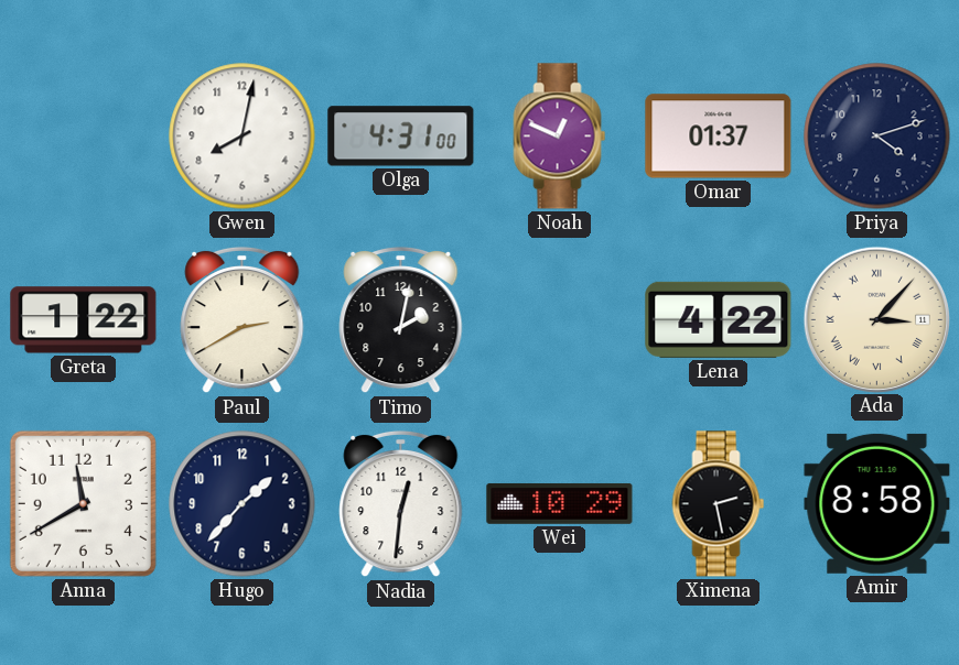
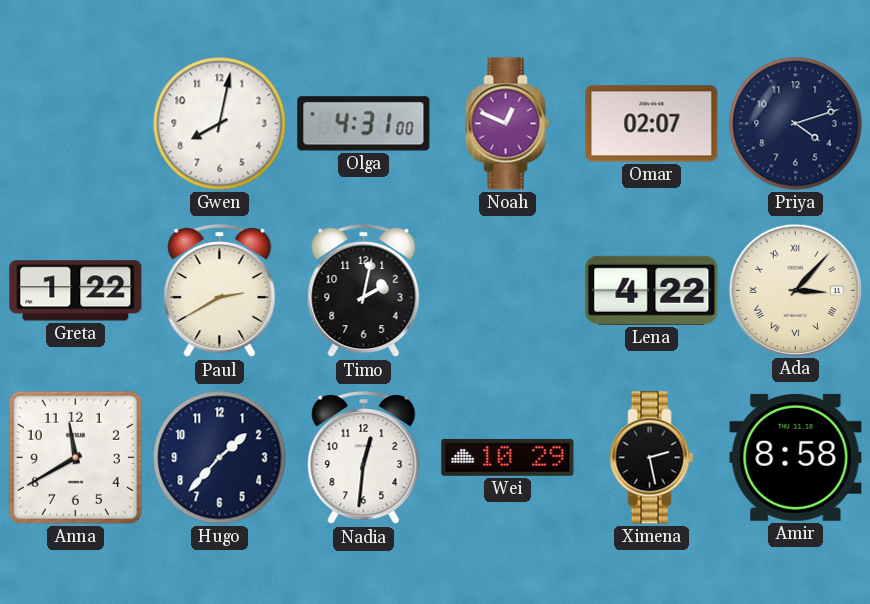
Omar: 01:37 -> 02:07
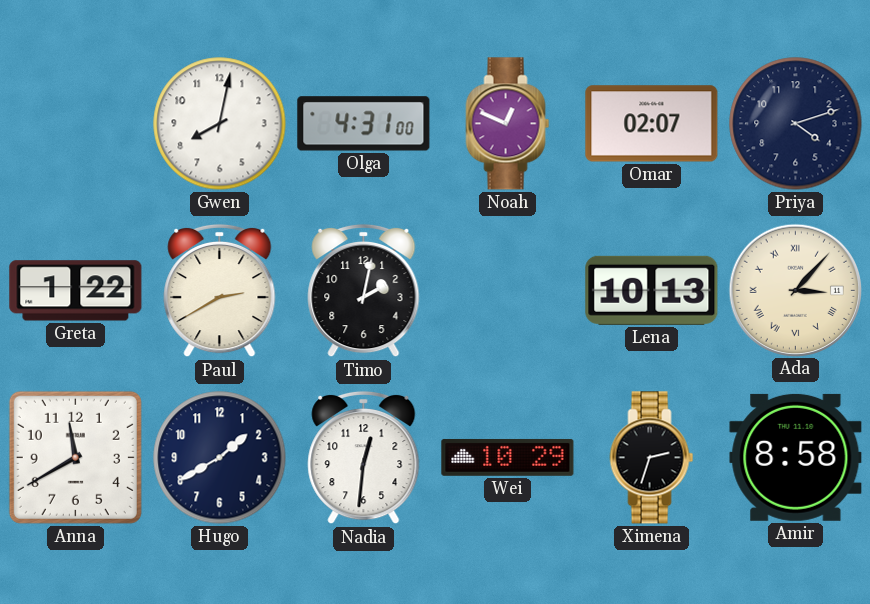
Lena: 4:22 -> 10:13
Hugo: 1:37 -> 1:40
Ximena: 2:28 -> 2:33
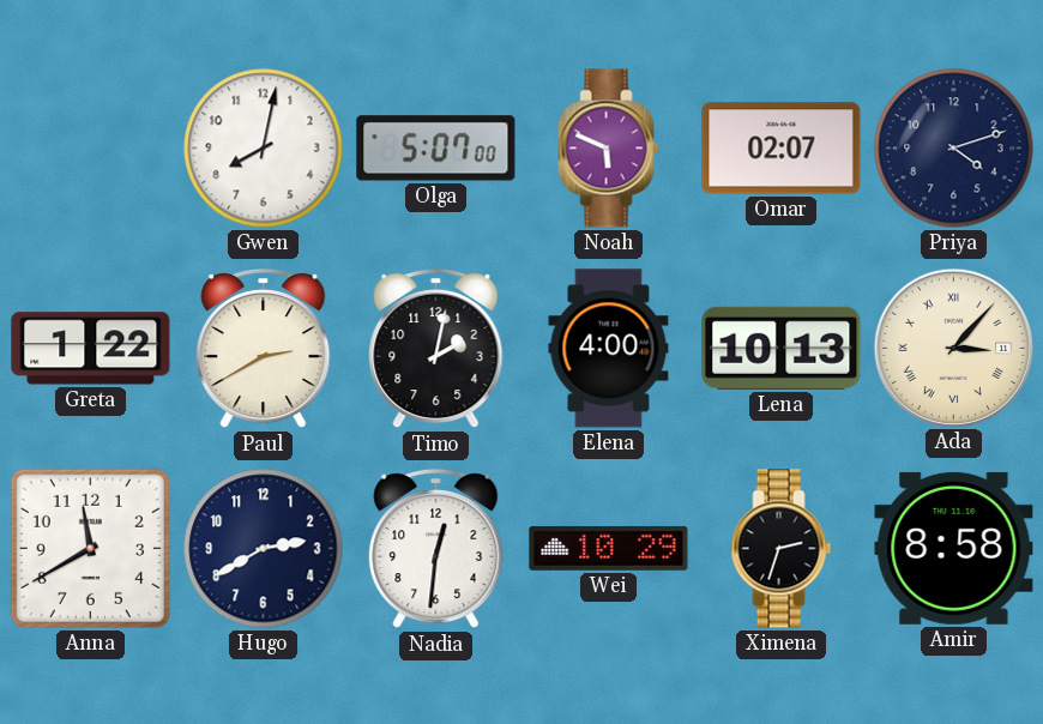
Olga: 4:31 -> 5:07
Noah: 12:49 -> 5:49
Elena: none -> 4:00
Hugo: 1:40 -> 2:40
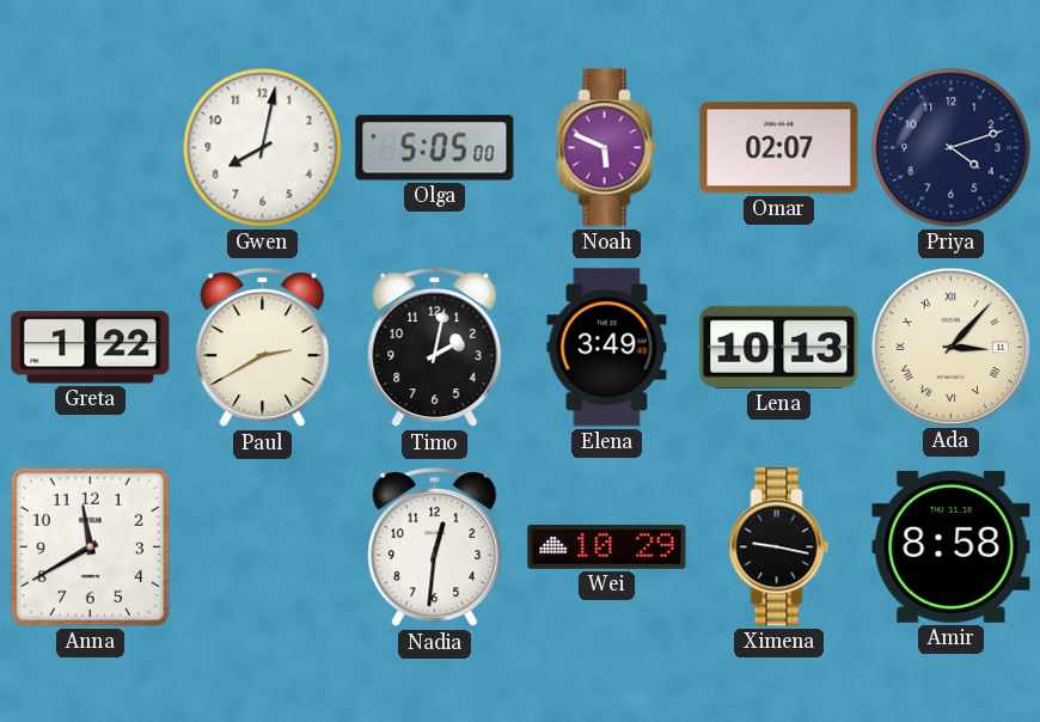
Olga: 5:07 -> 5:05
Elena: 4:00 -> 3:49
Hugo: 2:40 -> none
Ximena: 2:33 -> 9:17
